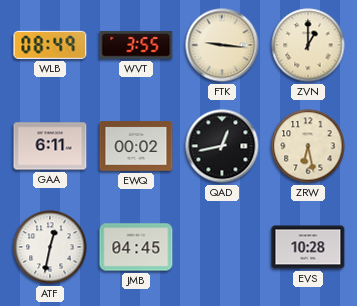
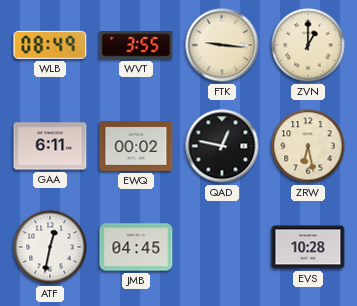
QAD: 12:43 -> 12:47
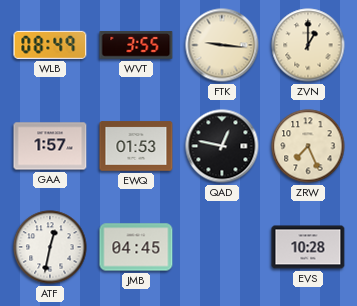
GAA: 6:11 -> 1:57
EWQ: 00:02 -> 01:53
ZRW: 6:28 -> 7:26
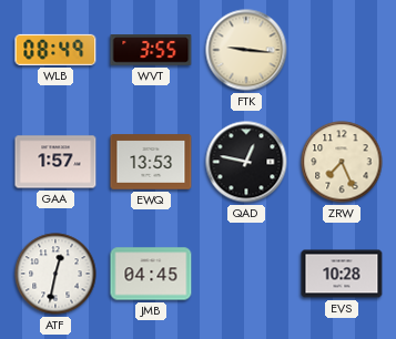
ZVN: 1:00 -> none
EWQ: 01:53 -> 13:53
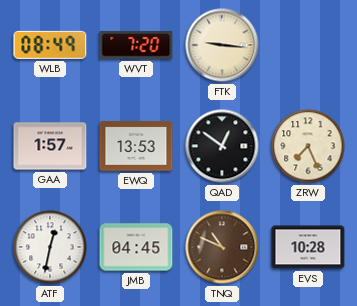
WVT: 3:55 -> 7:20
QAD: 12:47 -> 12:51
TNQ: none -> 10:49
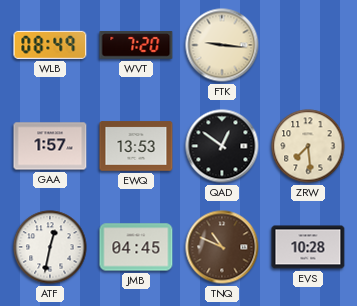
ZRW: 7:26 -> 7:29
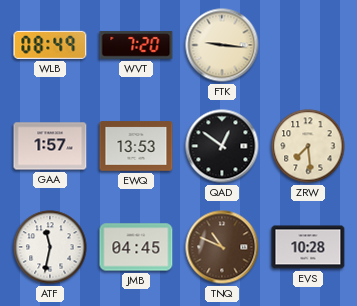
ATF: 12:32 -> 11:32
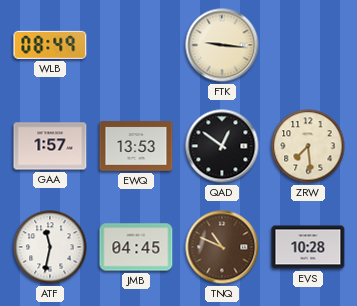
WVT: 7:20 -> none
